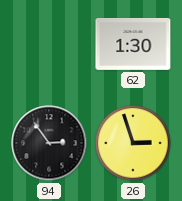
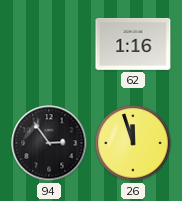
62: 1:30 -> 1:16
26: 2:57 -> 11:57
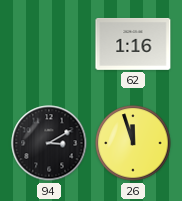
94: 2:54 -> 3:10
